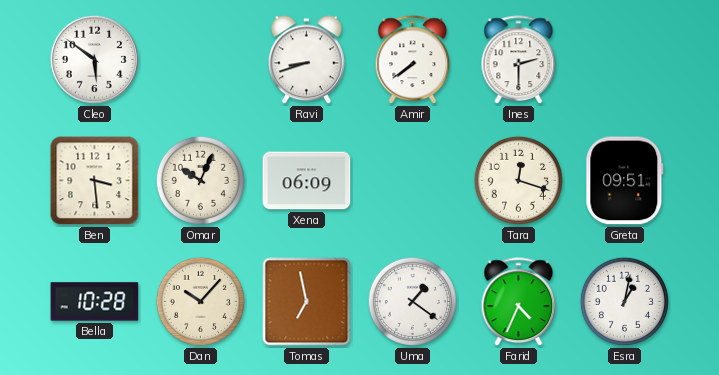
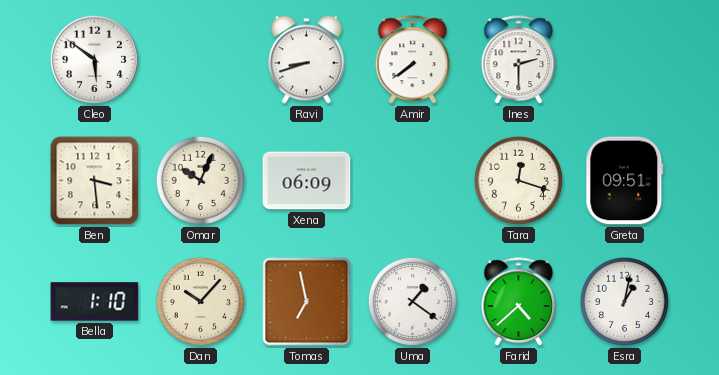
Bella: 10:28 -> 1:10
Farid: 4:34 -> 4:38
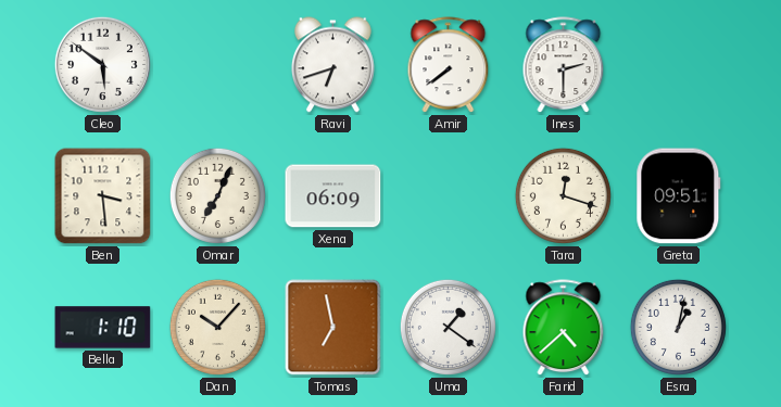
Ravi: 8:42 -> 6:42
Omar: 10:04 -> 7:04
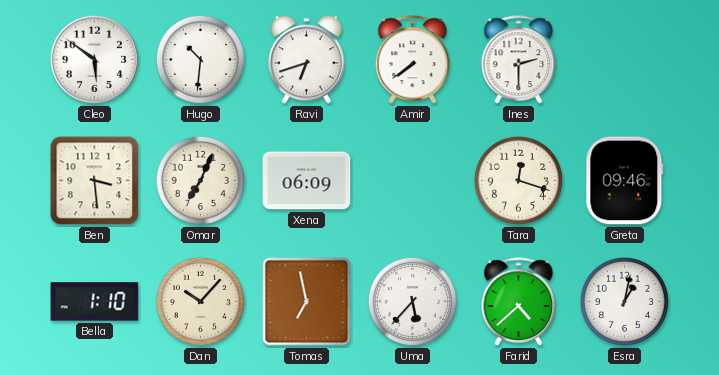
Hugo: none -> 10:31
Greta: 09:51 -> 09:46
Uma: 1:21 -> 5:37
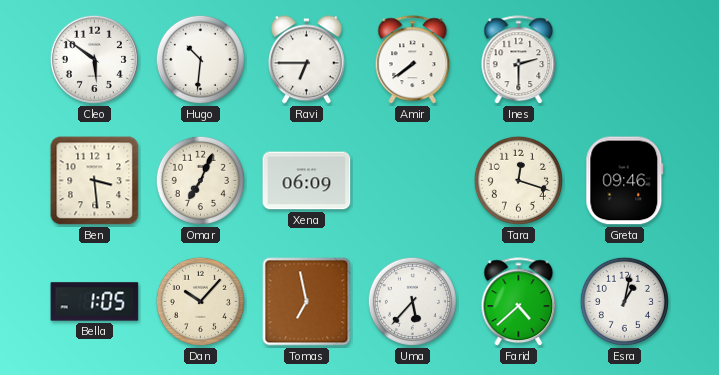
Ravi: 6:42 -> 6:45
Bella: 1:10 -> 1:05
